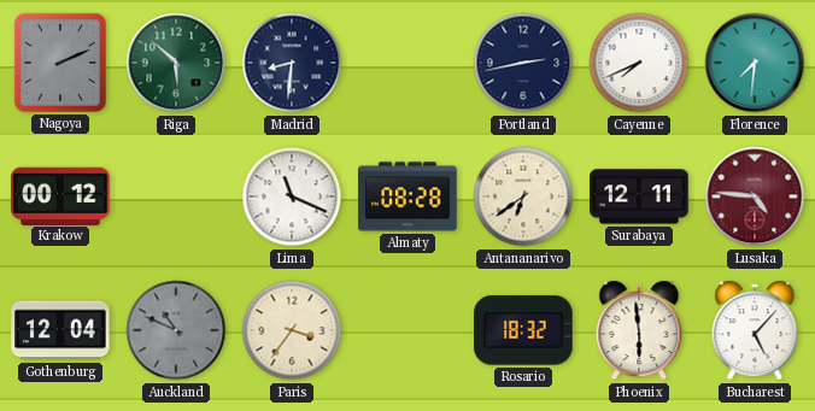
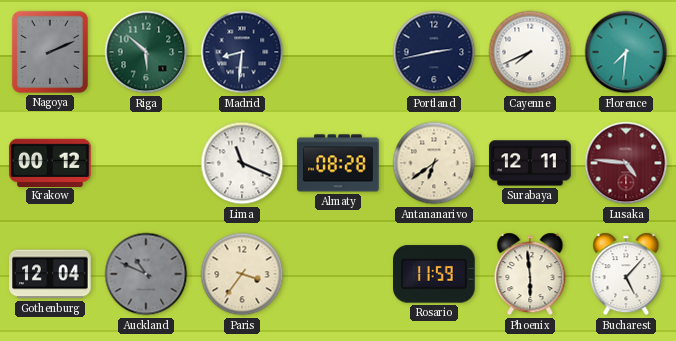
Rosario: 18:32 -> 11:59
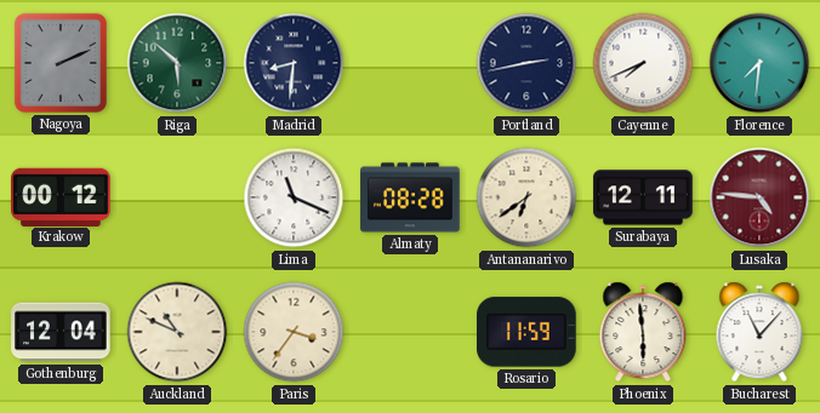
Auckland dial: grey -> cream
Bucharest: 5:07 -> 11:07
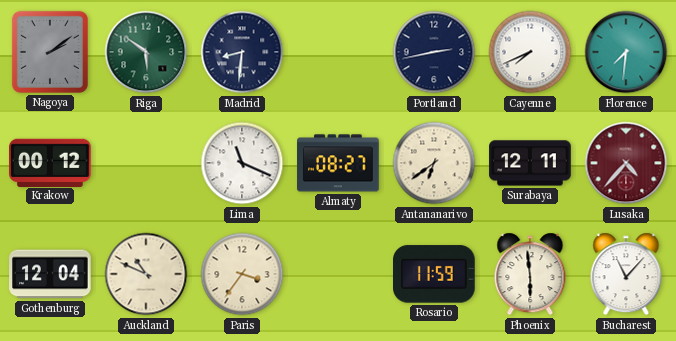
Nagoya: 2:11 -> 2:09
Riga: 5:52 -> 5:51
Almaty: 08:28 -> 08:27
Lusaka: 4:46 -> 4:37
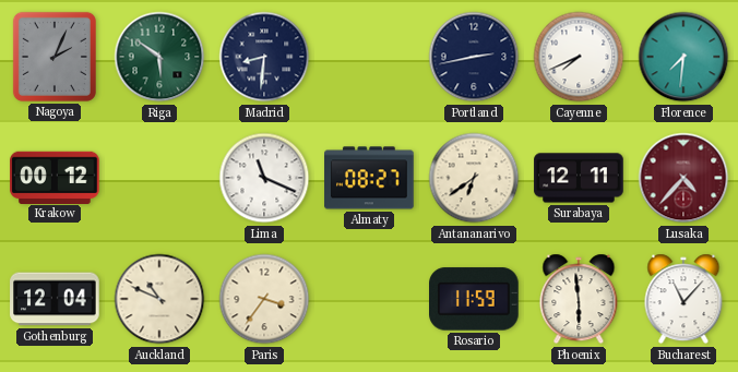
Nagoya: 2:09 -> 2:04
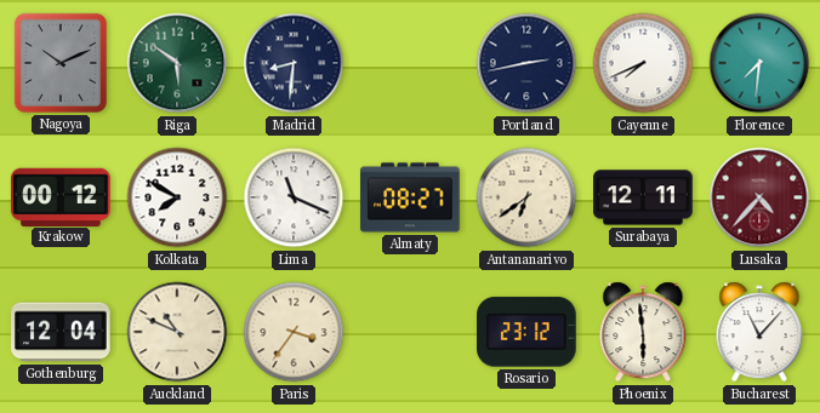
Nagoya: 2:04 -> 10:11
Kolkata: none -> 7:50
Rosario: 11:59 -> 23:12
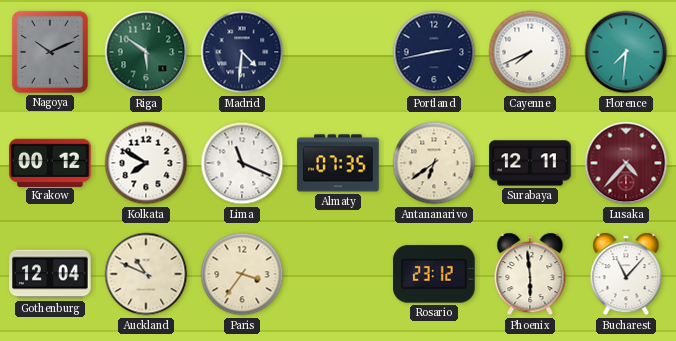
Madrid: 8:31 -> 4:31
Almaty: 08:27 -> 07:35
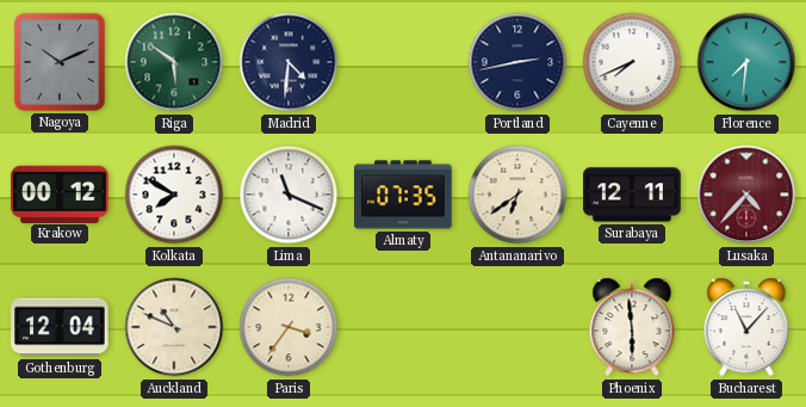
Rosario: 23:12 -> none
